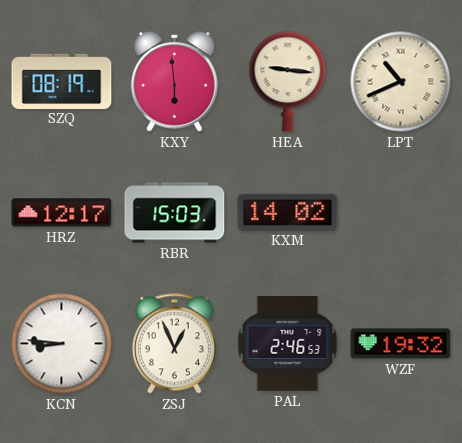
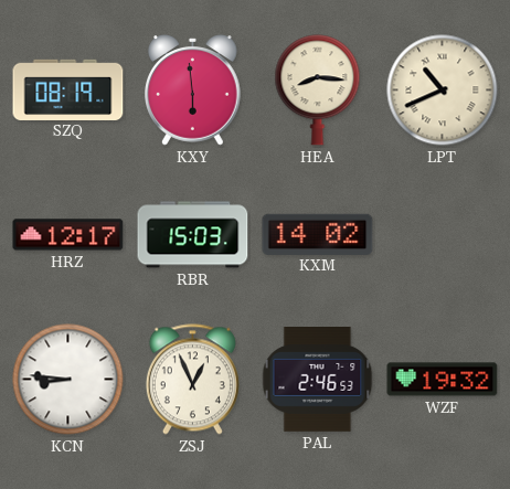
HEA: 9:16 -> 8:16
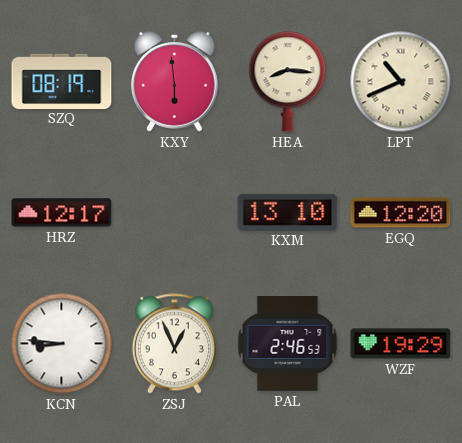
RBR: 15:03 -> none
KXM: 14:02 -> 13:10
EGQ: none -> 12:20
WZF: 19:32 -> 19:29
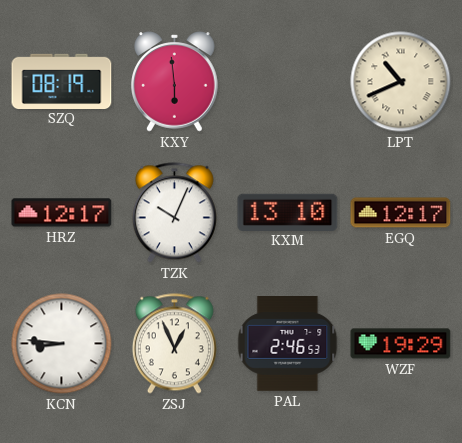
HEA: 8:16 -> none
TZK: none -> 10:04
EGQ: 12:20 -> 12:17
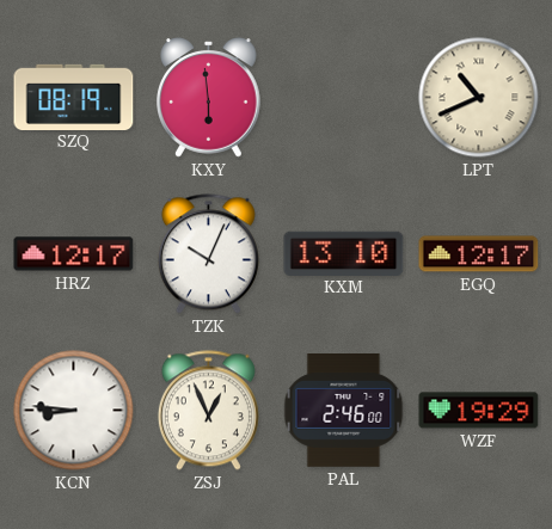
PAL: 2:46:53 -> 2:46:00
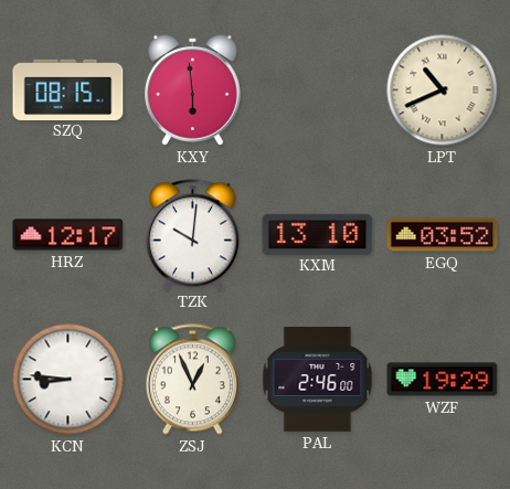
SZQ: 08:19 -> 08:15
TZK: 10:04 -> 10:01
EGQ: 12:17 -> 03:52
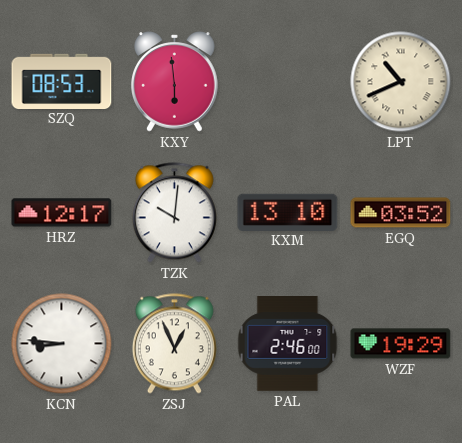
SZQ: 08:15 -> 08:53
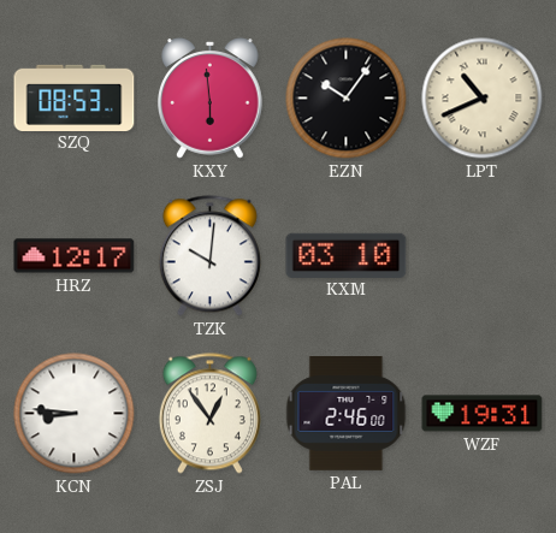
EZN: none -> 10:06
KXM: 13:10 -> 03:10
EGQ: 03:52 -> none
ZSJ: 12:56 -> 12:54
WZF: 19:29 -> 19:31
